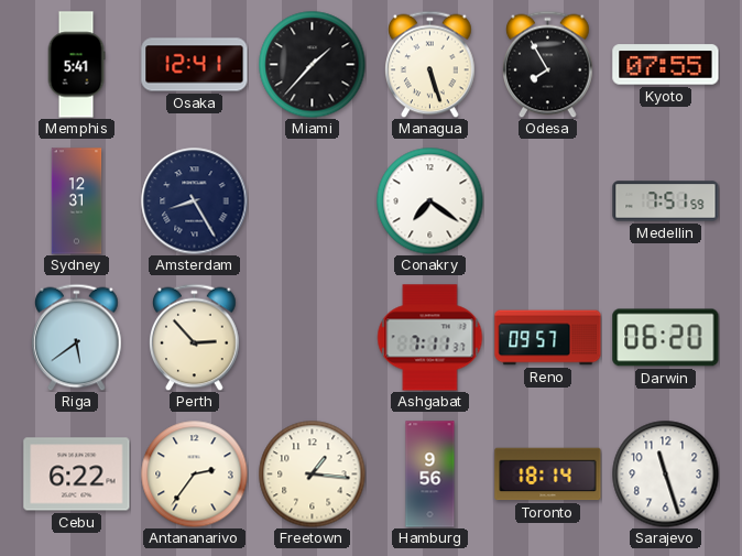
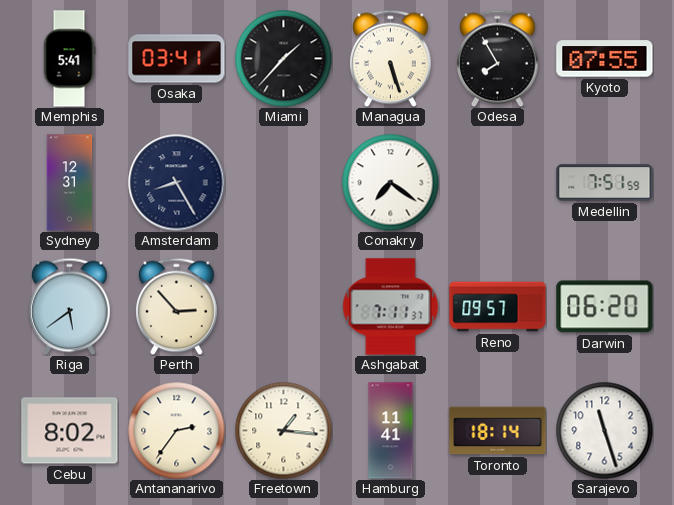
Osaka: 12:41 -> 03:41
Cebu: 6:22 -> 8:02
Hamburg: 9:56 -> 11:41
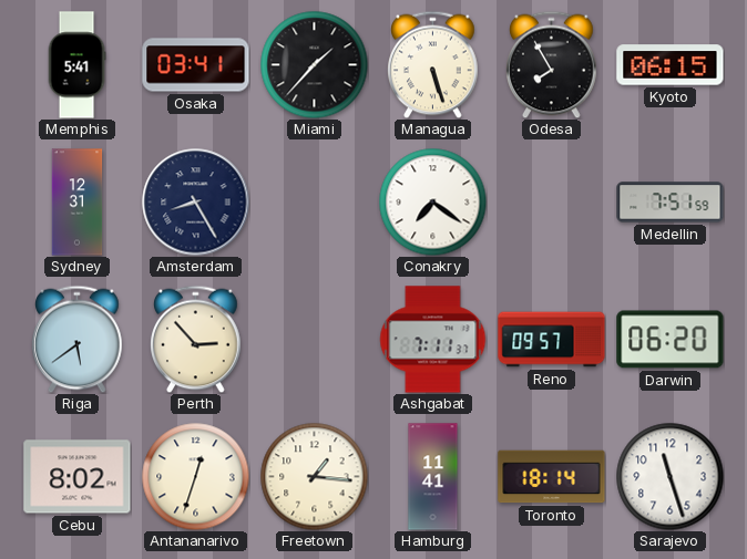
Kyoto: 07:55 -> 06:15
Antananarivo: 2:36 -> 12:33
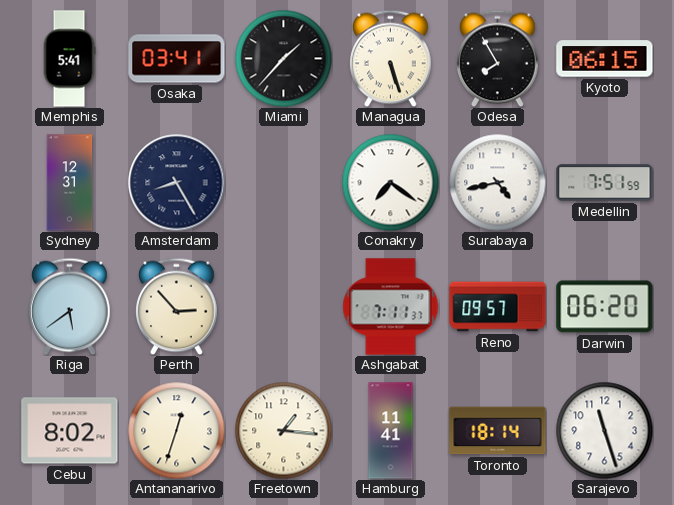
Surabaya: none -> 4:43
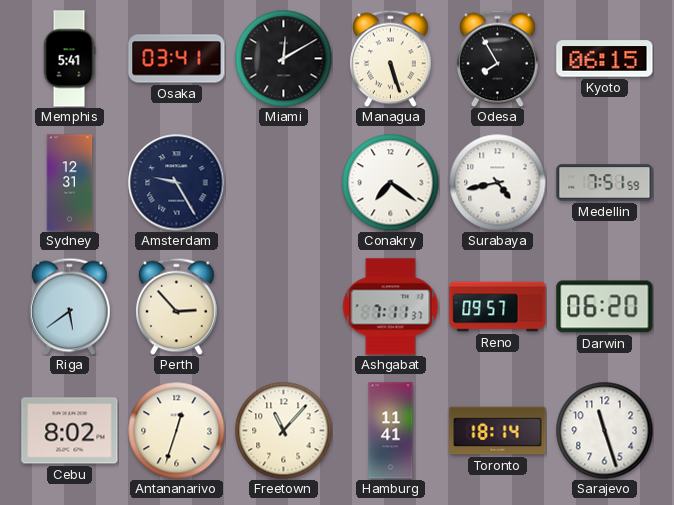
Miami: 1:37 -> 12:10
Amsterdam: 8:25 -> 9:25
Freetown: 1:16 -> 11:07
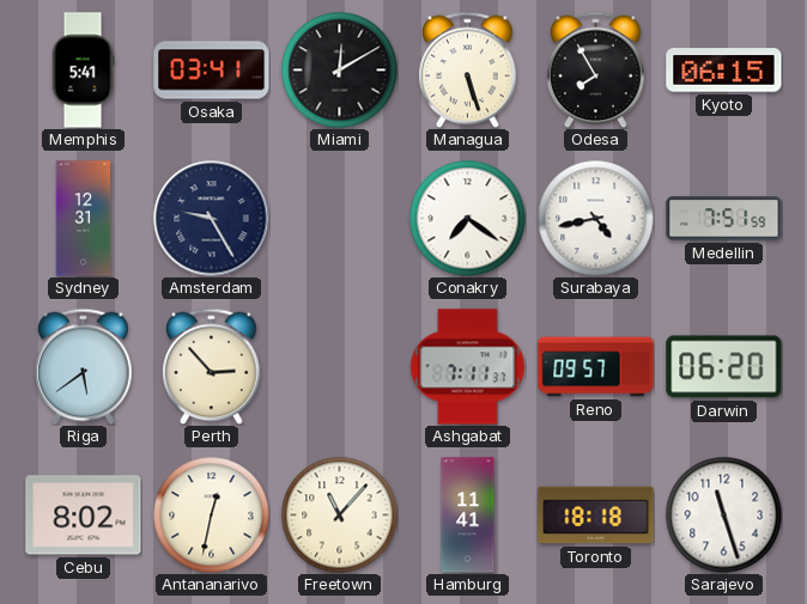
Antananarivo: 12:33 -> 12:32
Toronto: 18:14 -> 18:18
